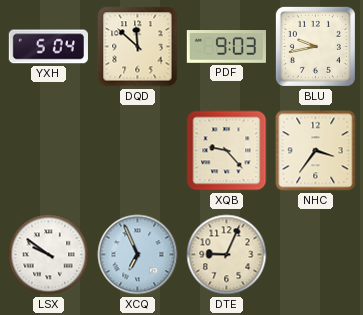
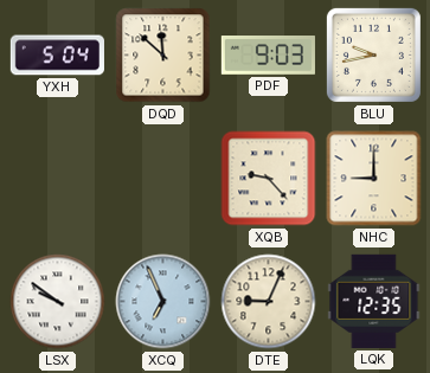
NHC: 3:36 -> 9:00
LQK: none -> 12:35
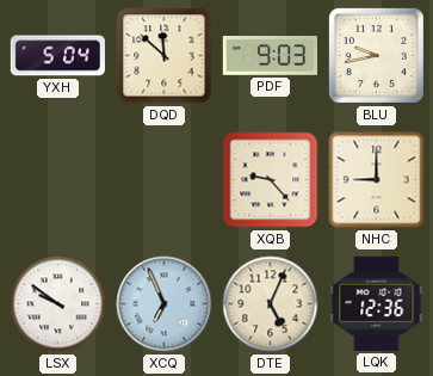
DTE: 9:04 -> 5:04
LQK: 12:35 -> 12:36
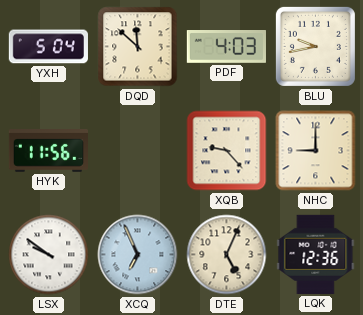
PDF: 9:03 -> 4:03
HYK: none -> 11:56
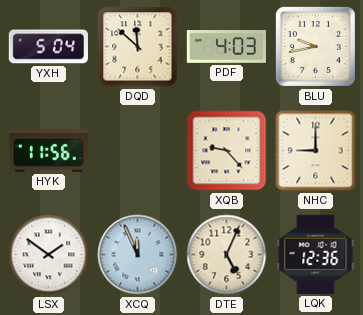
LSX: 9:51 -> 1:51
XCQ: 6:56 -> 11:56
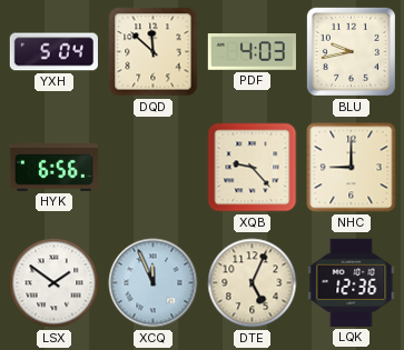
HYK: 11:56 -> 6:56
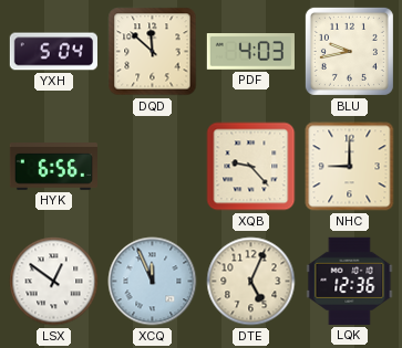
LSX: 1:51 -> 12:51
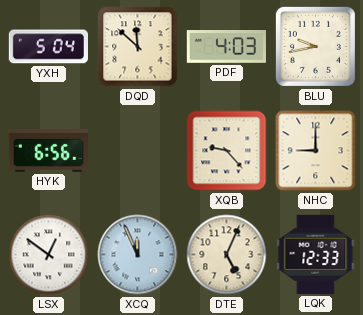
LQK: 12:36 -> 12:33
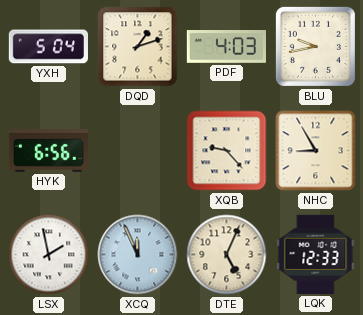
DQD: 11:52 -> 1:12
NHC: 9:00 -> 8:55
LSX: 12:51 -> 1:58
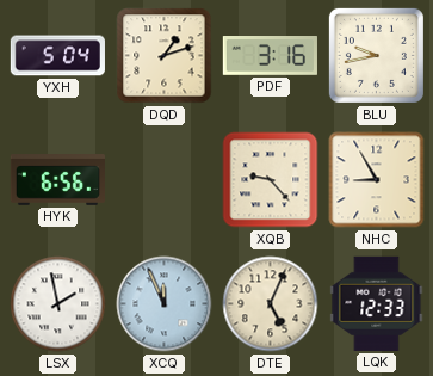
PDF: 4:03 -> 3:16
